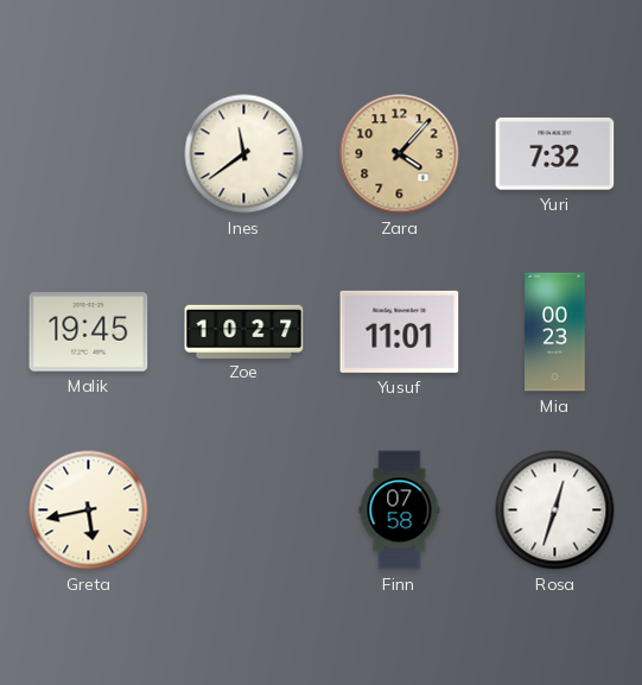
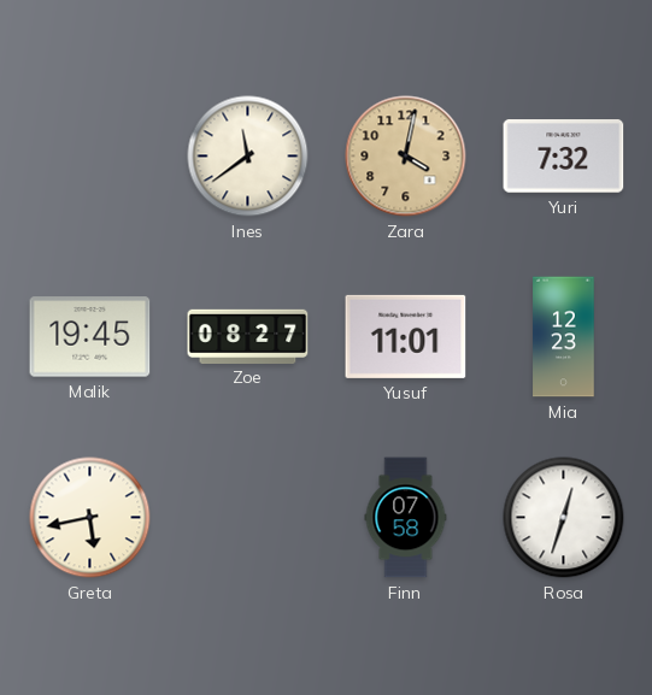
Zara: 4:07 -> 4:02
Zoe: 10:27 -> 08:27
Mia: 00:23 -> 12:23
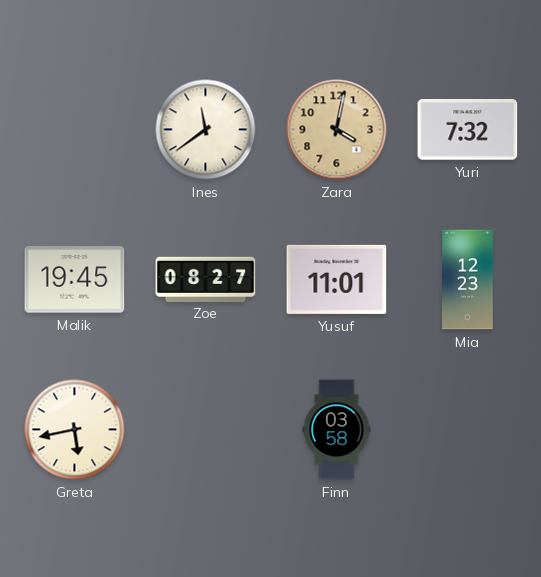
Finn: 07:58 -> 03:58
Rosa: 12:33 -> none
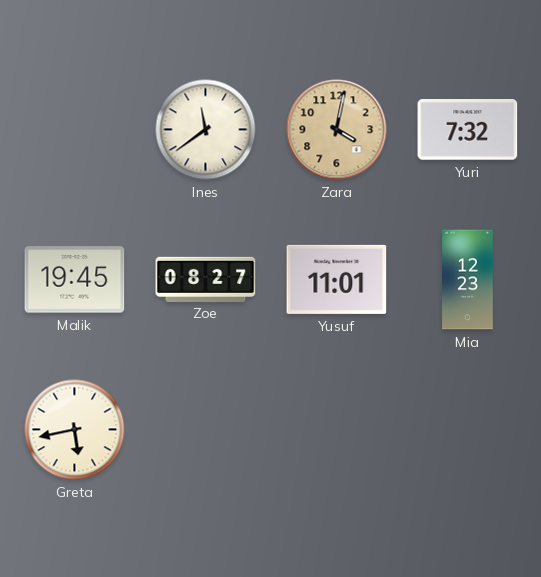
Finn: 03:58 -> none
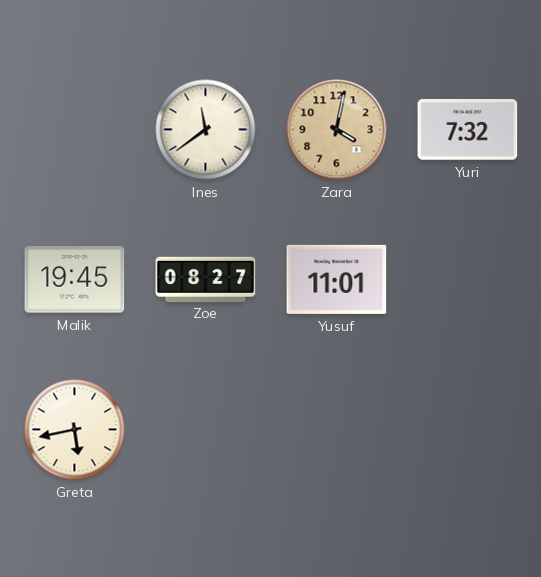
Mia: 12:23 -> none
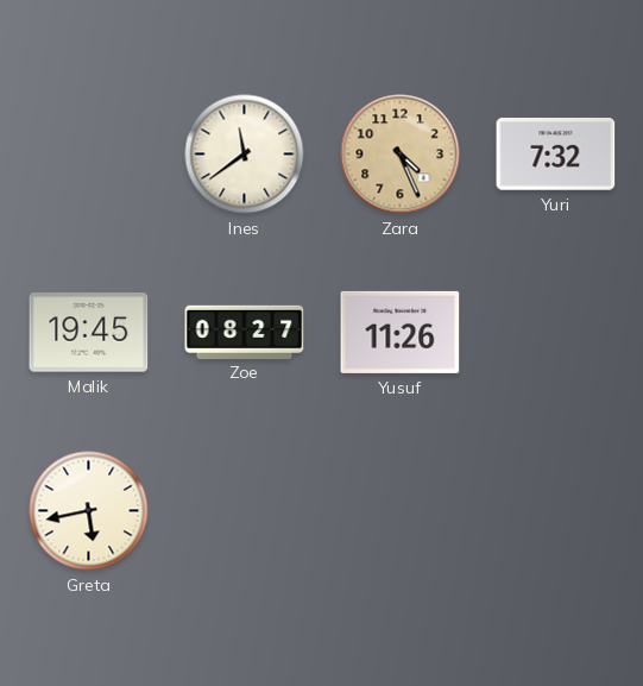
Zara: 4:02 -> 4:26
Yusuf: 11:01 -> 11:26
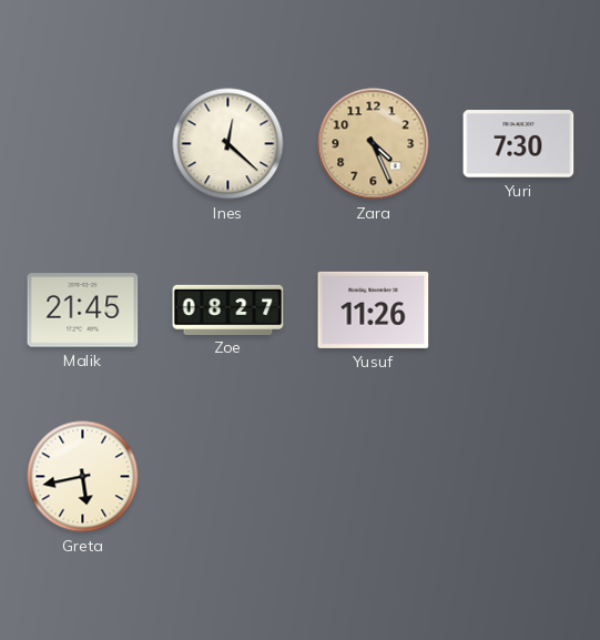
Ines: 11:39 -> 12:22
Yuri: 7:32 -> 7:30
Malik: 19:45 -> 21:45
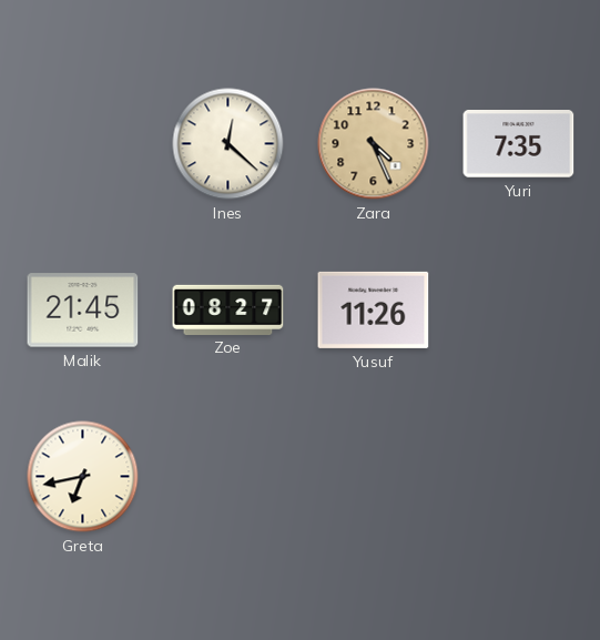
Yuri: 7:30 -> 7:35
Greta: 5:43 -> 6:43
